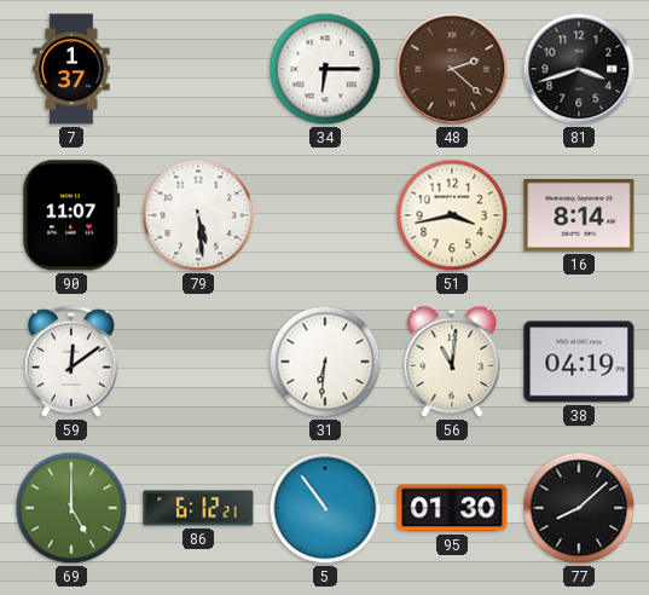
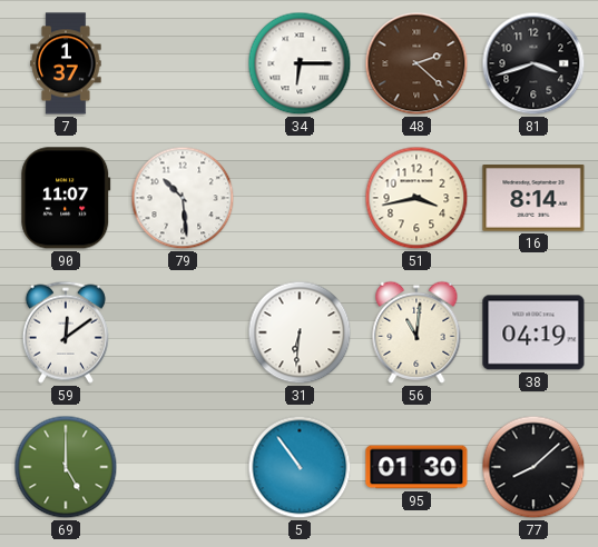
79: 5:29 -> 10:29
86: 6:12 -> none
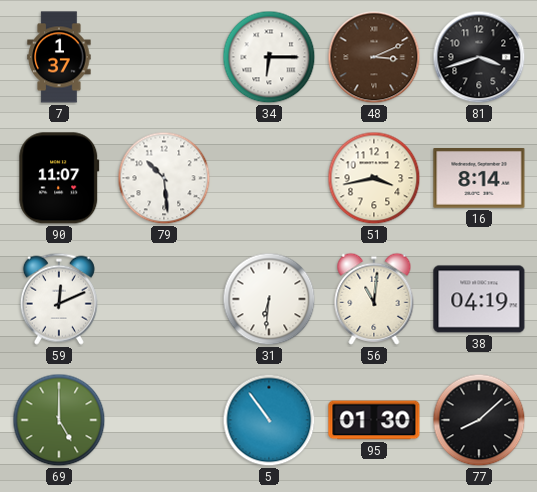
48: 2:22 -> 3:11
59: 12:09 -> 12:11
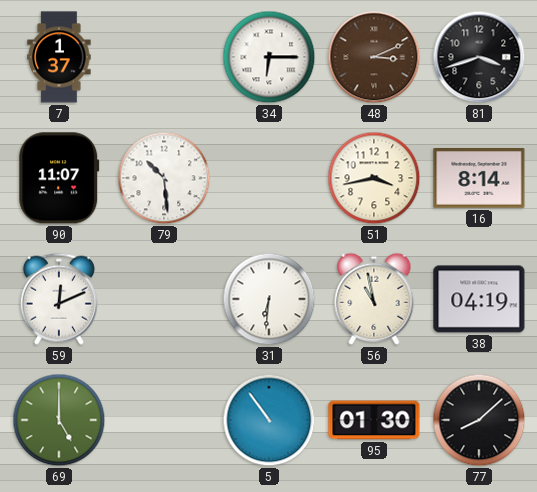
56: 11:01 -> 10:58
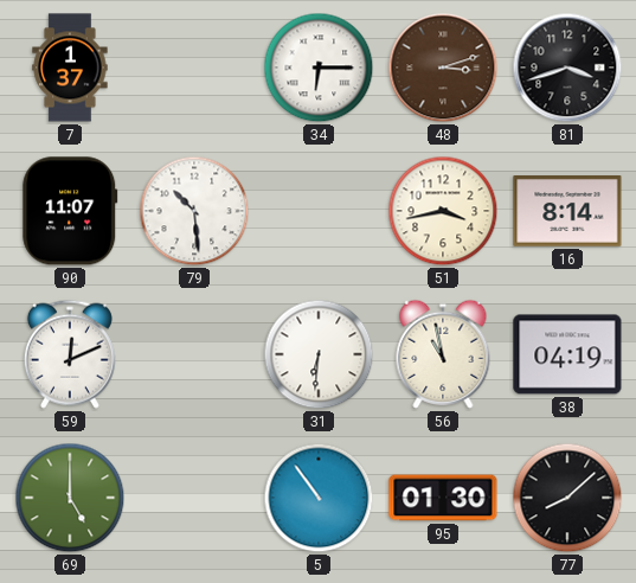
48: 3:11 -> 3:12
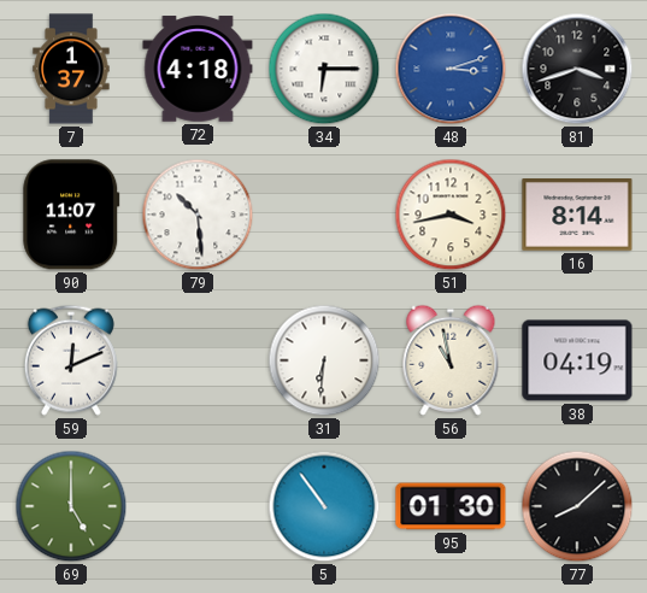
72: none -> 4:18
48 dial: brown -> blue
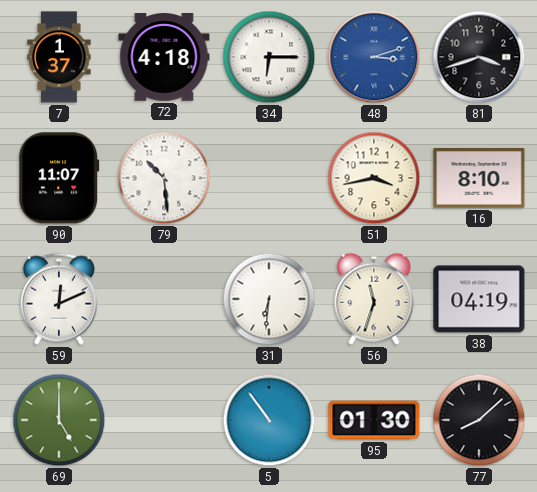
16: 8:14 -> 8:10
56: 10:58 -> 11:33
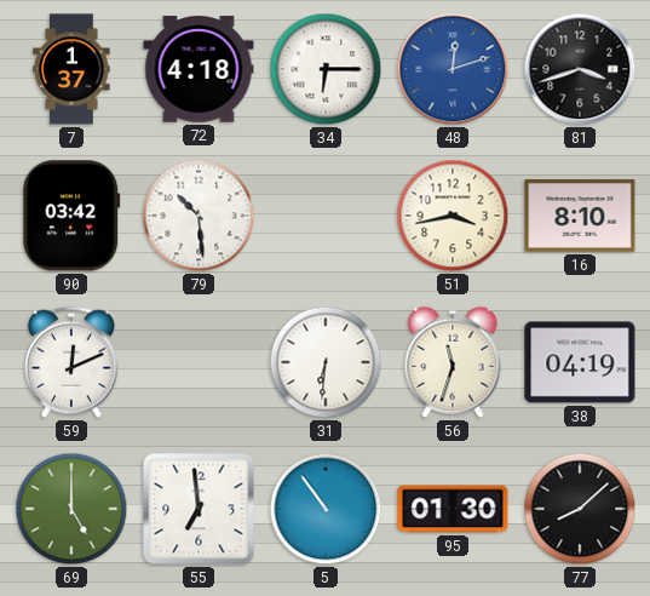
48: 3:12 -> 12:12
90: 11:07 -> 03:42
55: none -> 6:59
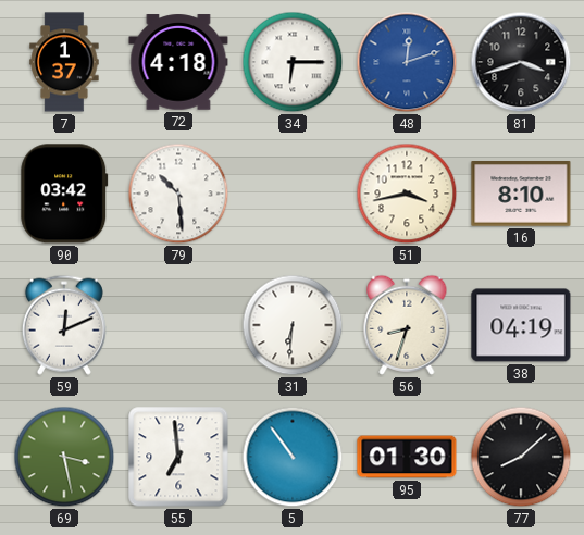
56: 11:33 -> 8:33
69: 5:00 -> 3:28
